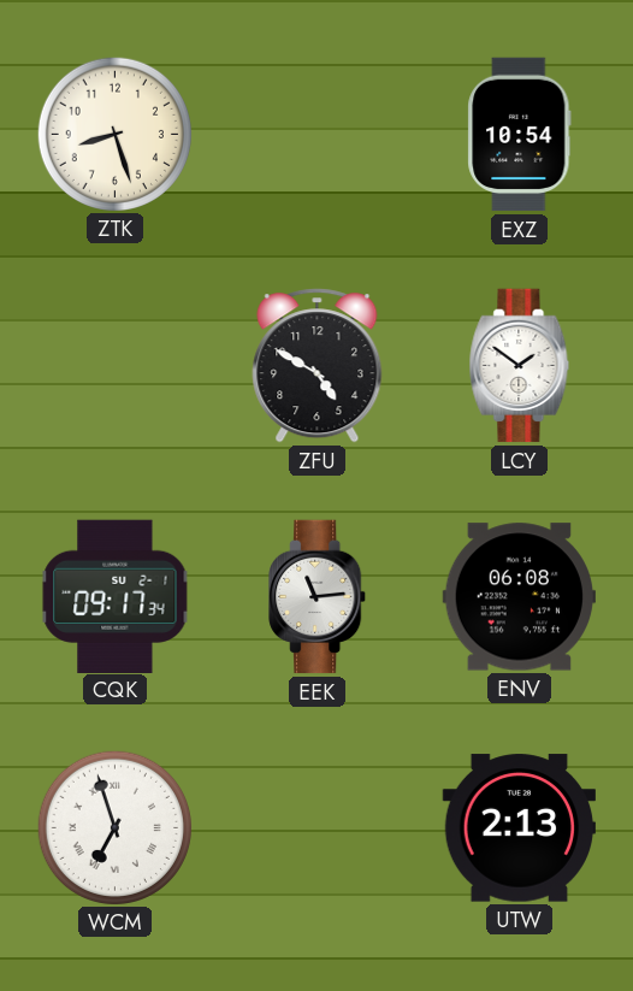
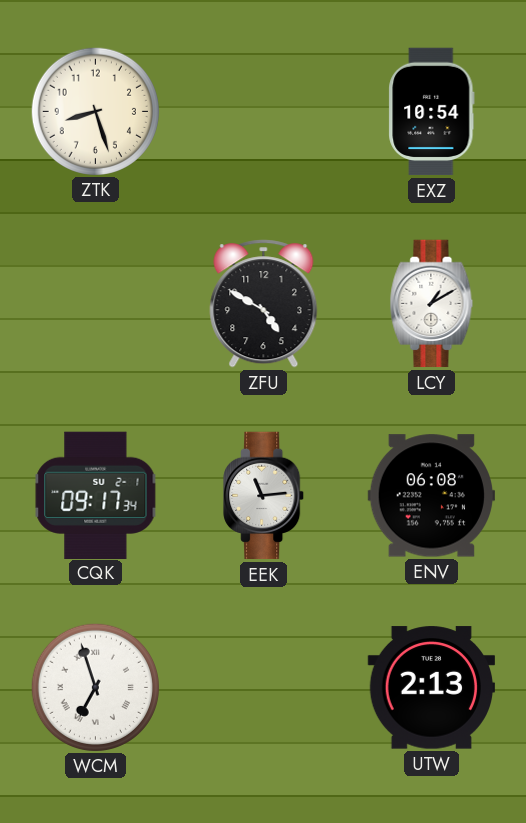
LCY: 1:51 -> 1:10
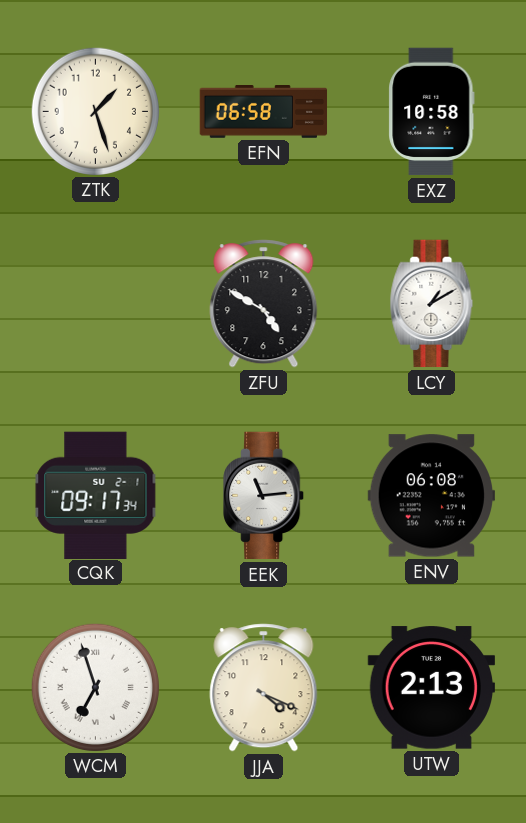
ZTK: 8:27 -> 1:27
EFN: none -> 06:58
EXZ: 10:54 -> 10:58
JJA: none -> 4:19
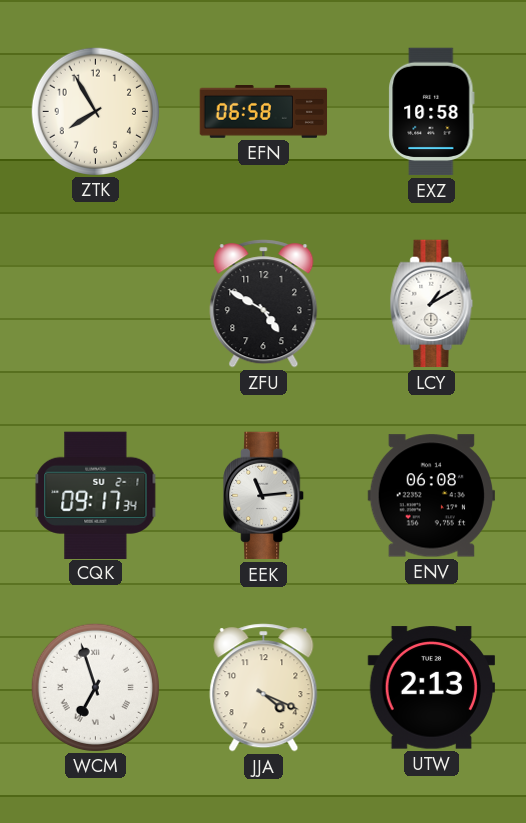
ZTK: 1:27 -> 7:55
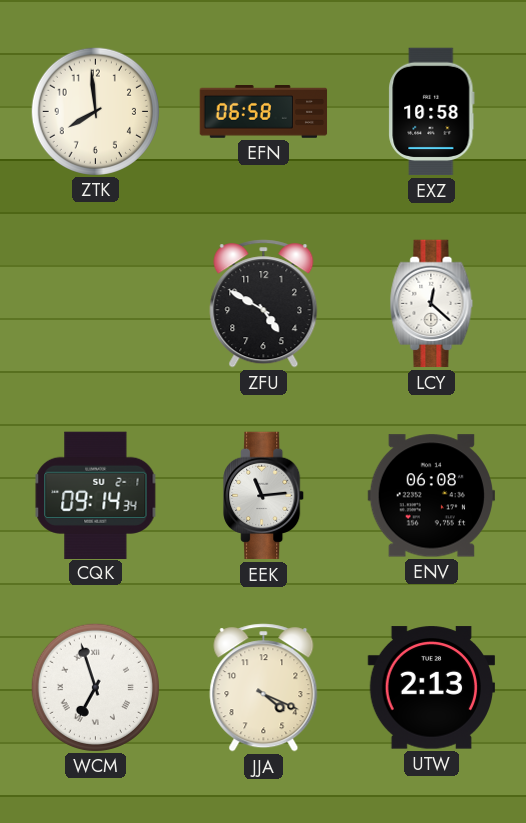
ZTK: 7:55 -> 7:59
LCY: 1:10 -> 12:22
CQK: 09:17 -> 09:14
